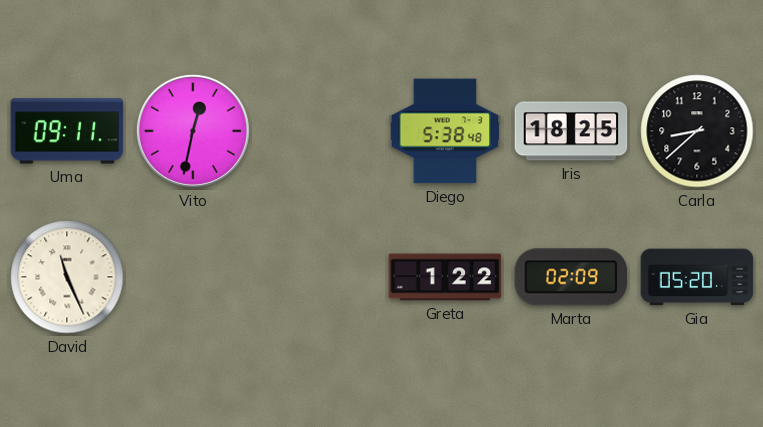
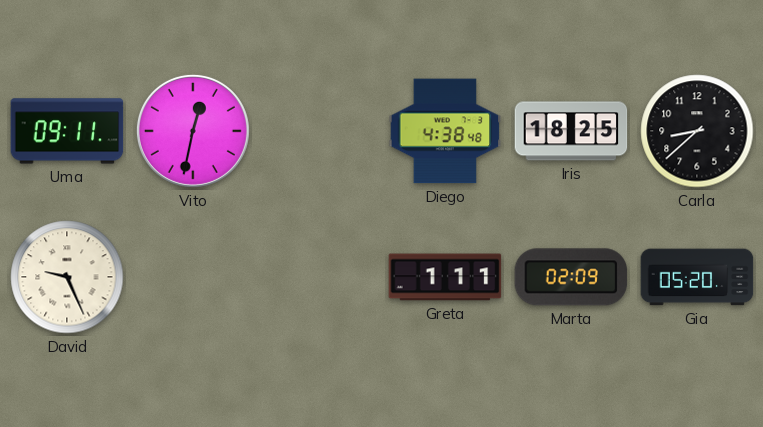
Diego: 5:38 -> 4:38
David: 11:26 -> 9:26
Greta: 1:22 -> 1:11
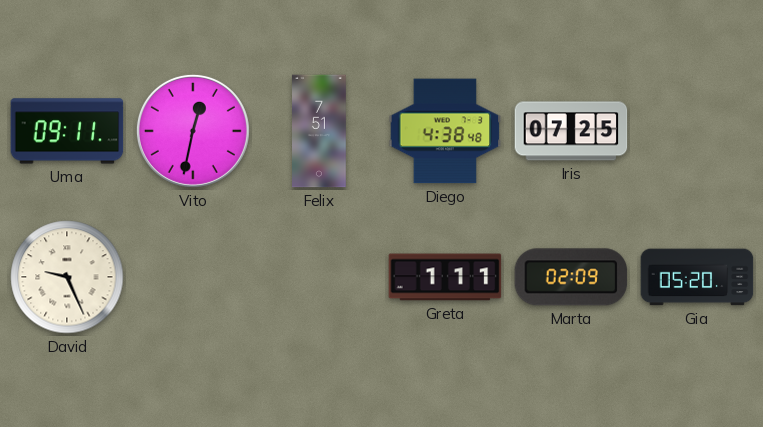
Felix: none -> 7:51
Iris: 18:25 -> 07:25
Carla: 8:38 -> none
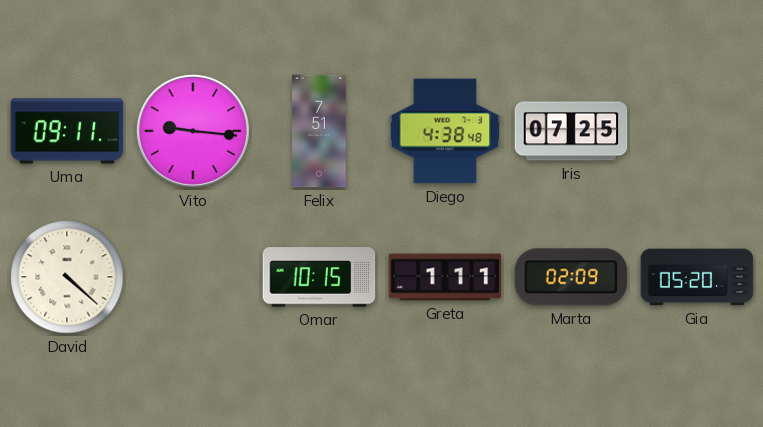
Vito: 12:32 -> 9:16
David: 9:26 -> 4:22
Omar: none -> 10:15
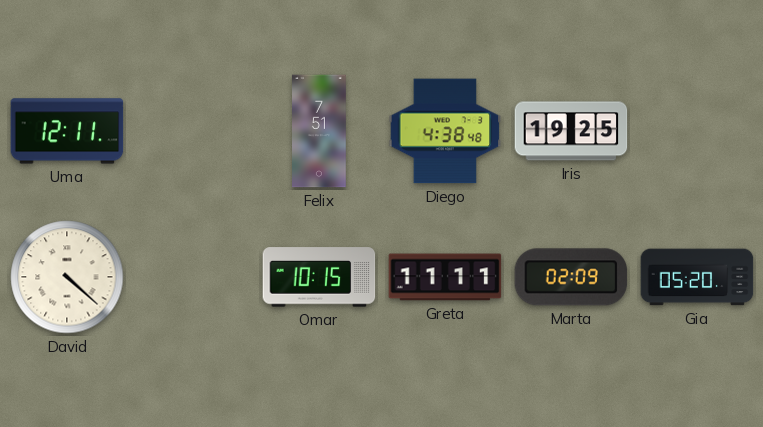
Uma: 09:11 -> 12:11
Vito: 9:16 -> none
Iris: 07:25 -> 19:25
Greta: 1:11 -> 11:11
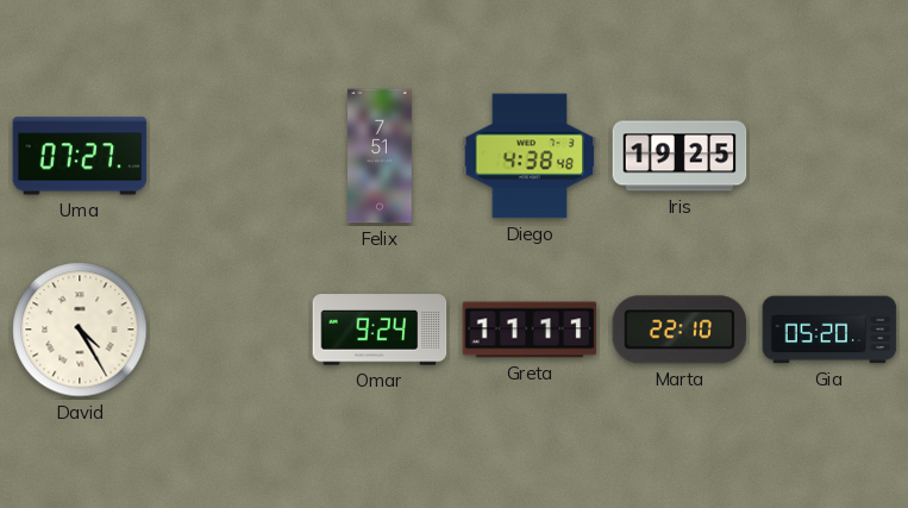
Uma: 12:11 -> 07:27
David: 4:22 -> 4:25
Omar: 10:15 -> 9:24
Marta: 02:09 -> 22:10
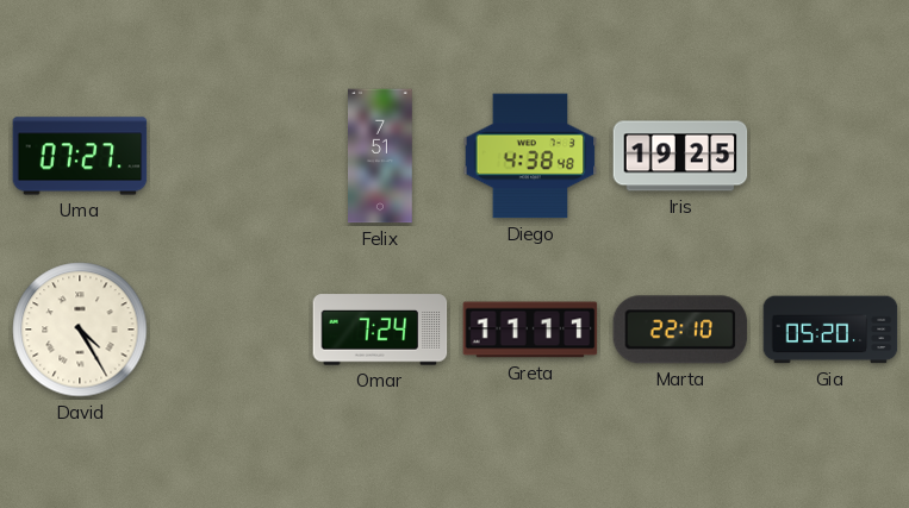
Omar: 9:24 -> 7:24
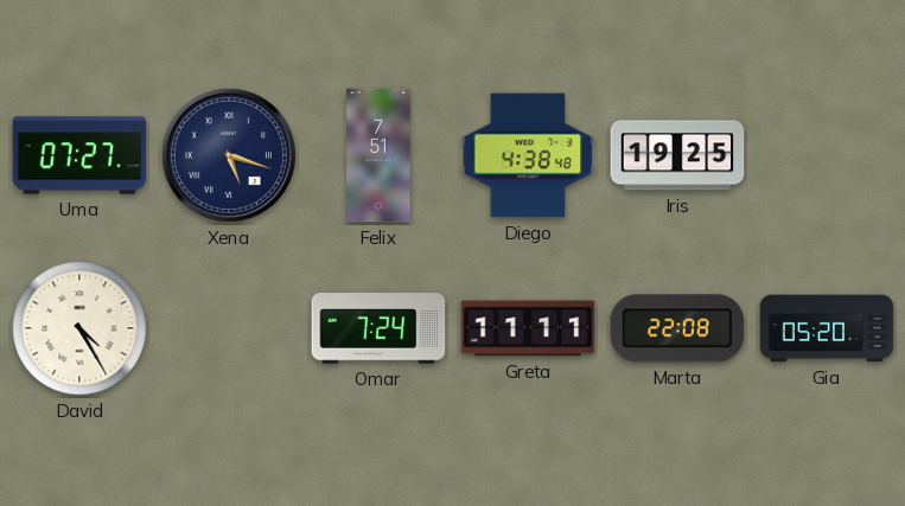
Xena: none -> 5:18
Marta: 22:10 -> 22:08
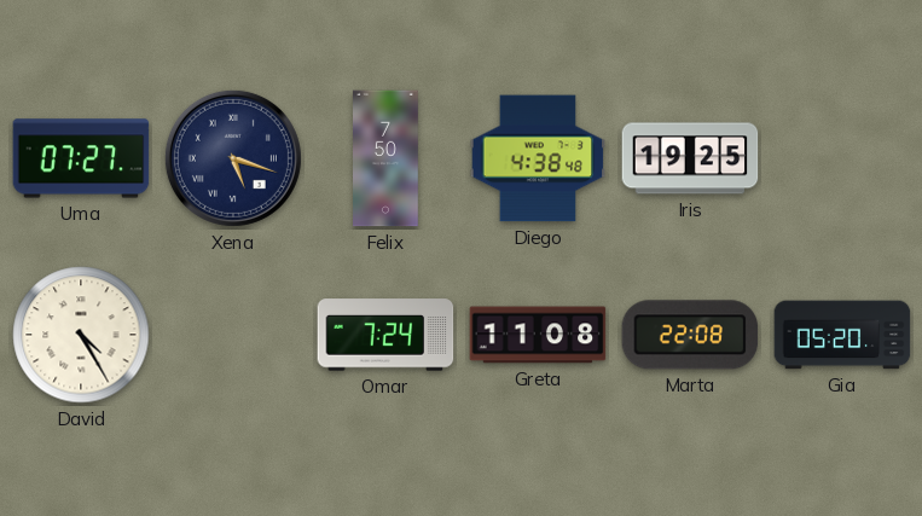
Felix: 7:51 -> 7:50
Greta: 11:11 -> 11:08
